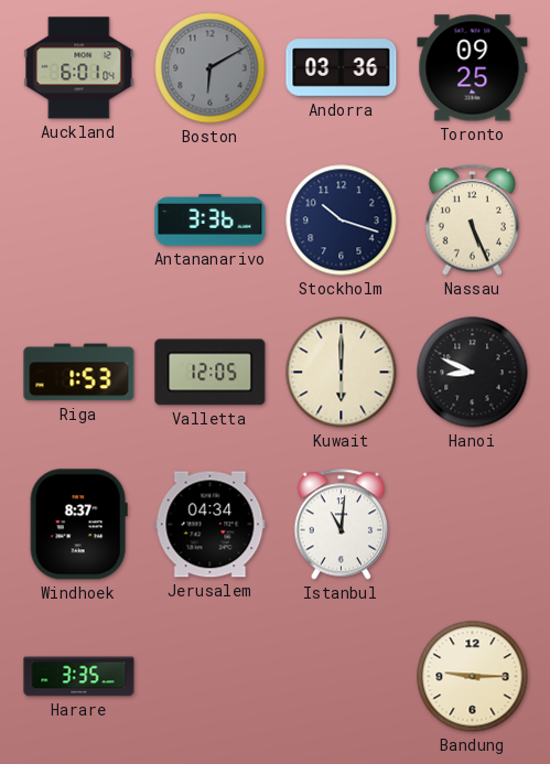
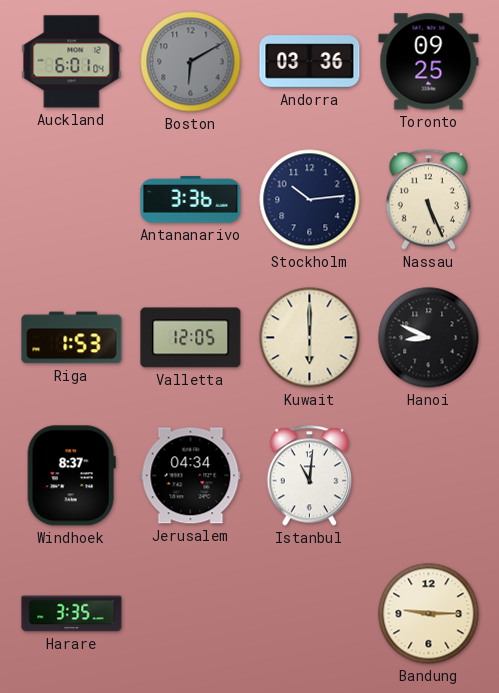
Stockholm: 10:18 -> 10:14
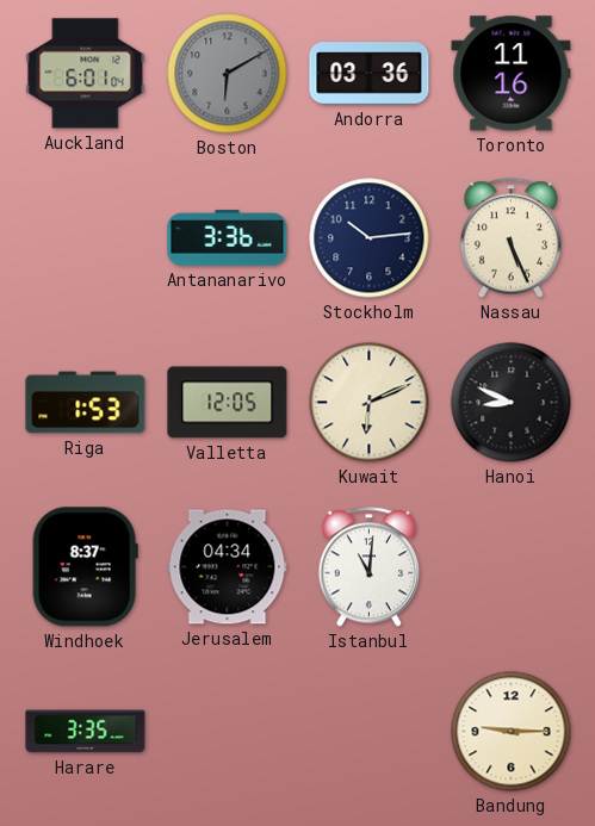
Toronto: 09:25 -> 11:16
Kuwait: 6:00 -> 6:11
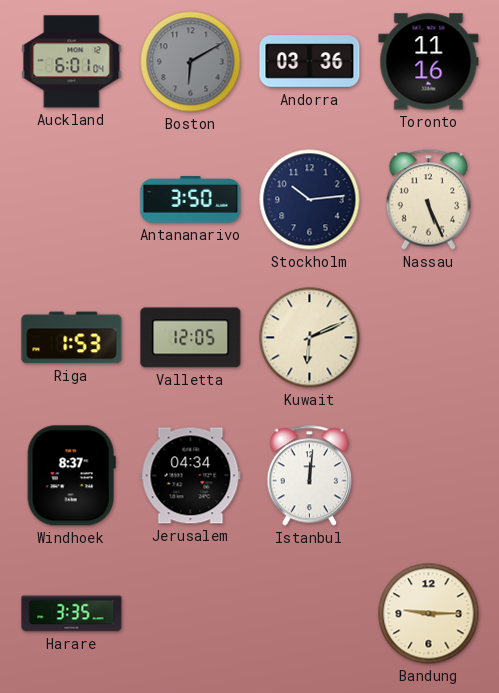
Antananarivo: 3:36 -> 3:50
Hanoi: 8:49 -> none
Istanbul: 11:01 -> 12:01
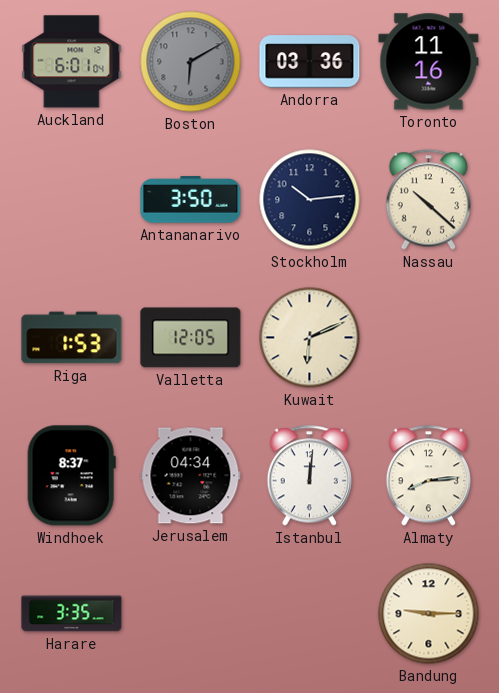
Nassau: 5:26 -> 10:22
Almaty: none -> 8:14
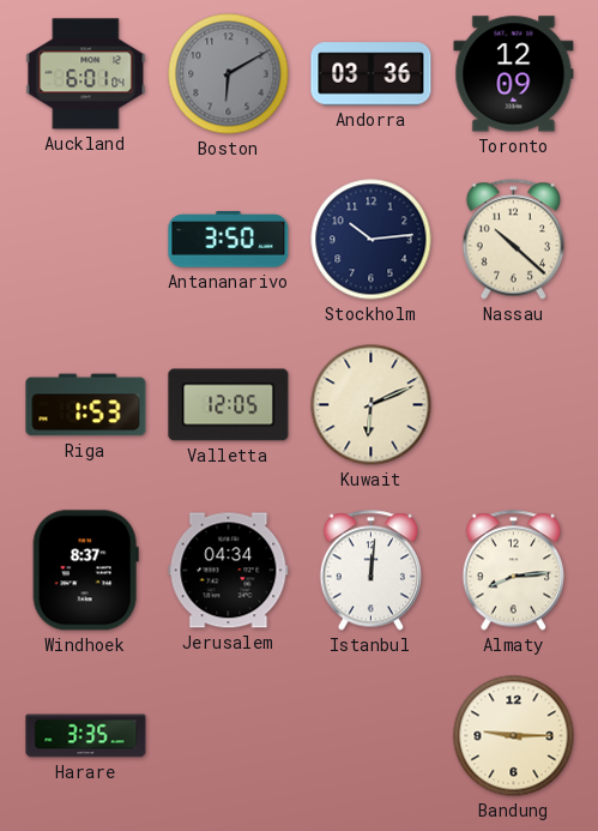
Toronto: 11:16 -> 12:09
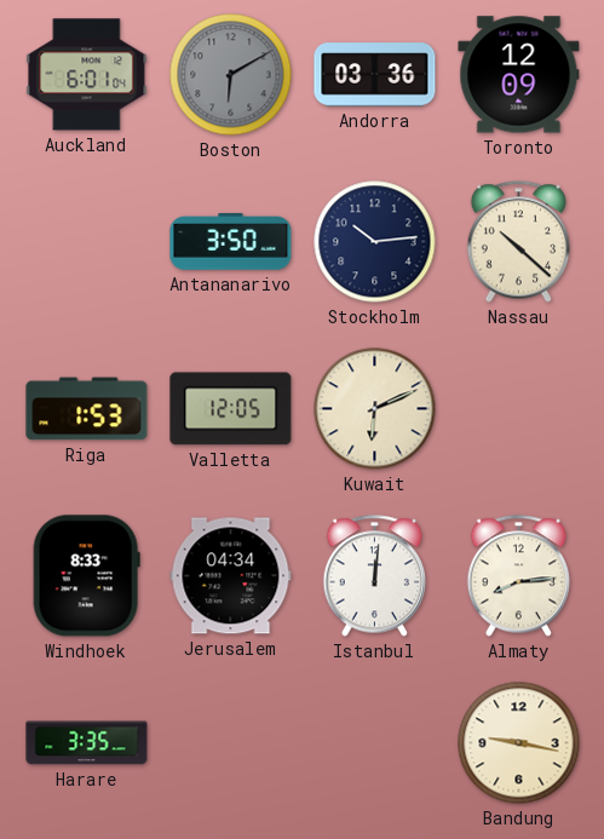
Windhoek: 8:37 -> 8:33
Bandung: 9:15 -> 9:17
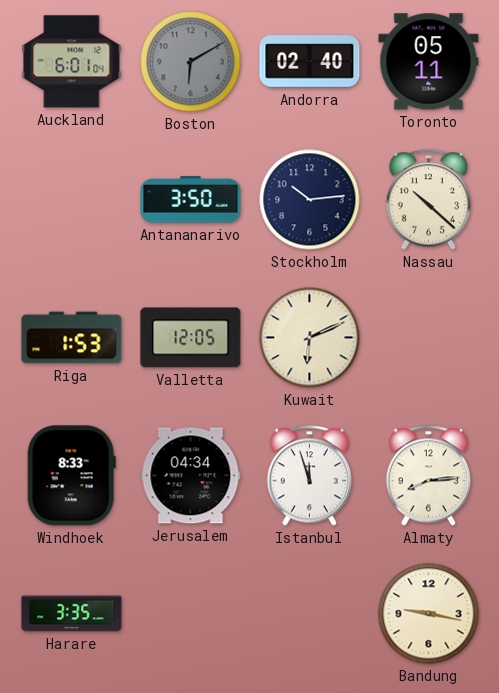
Andorra: 03:36 -> 02:40
Toronto: 12:09 -> 05:11
Istanbul: 12:01 -> 11:57
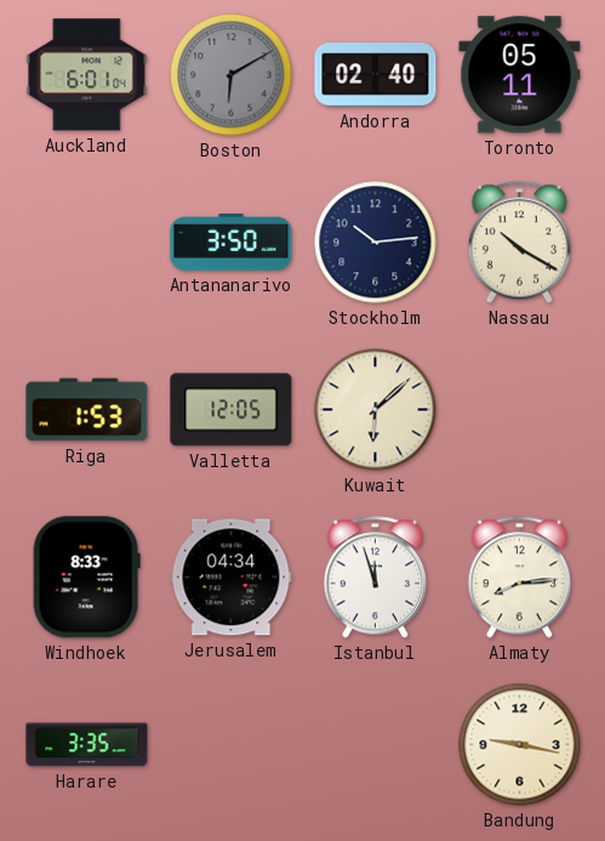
Nassau: 10:22 -> 10:20
Kuwait: 6:11 -> 6:08
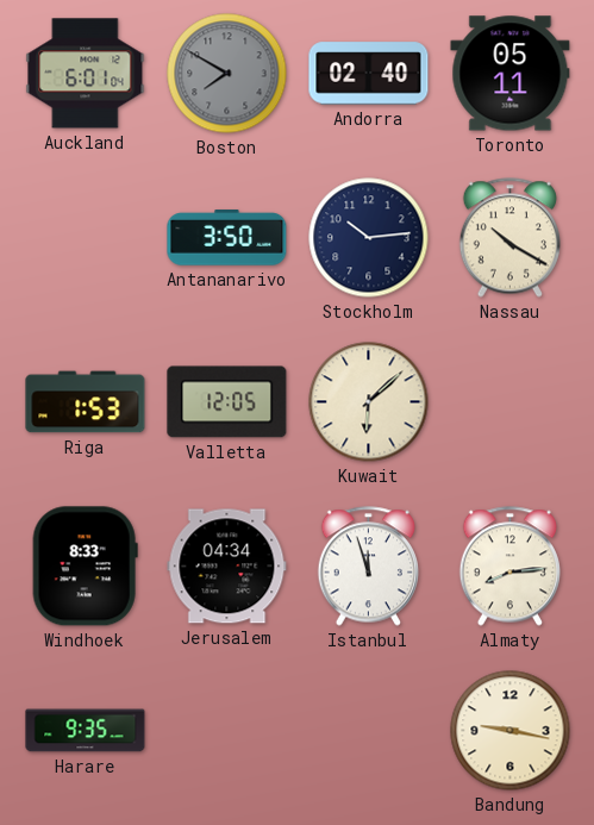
Boston: 6:10 -> 7:50
Harare: 3:35 -> 9:35
